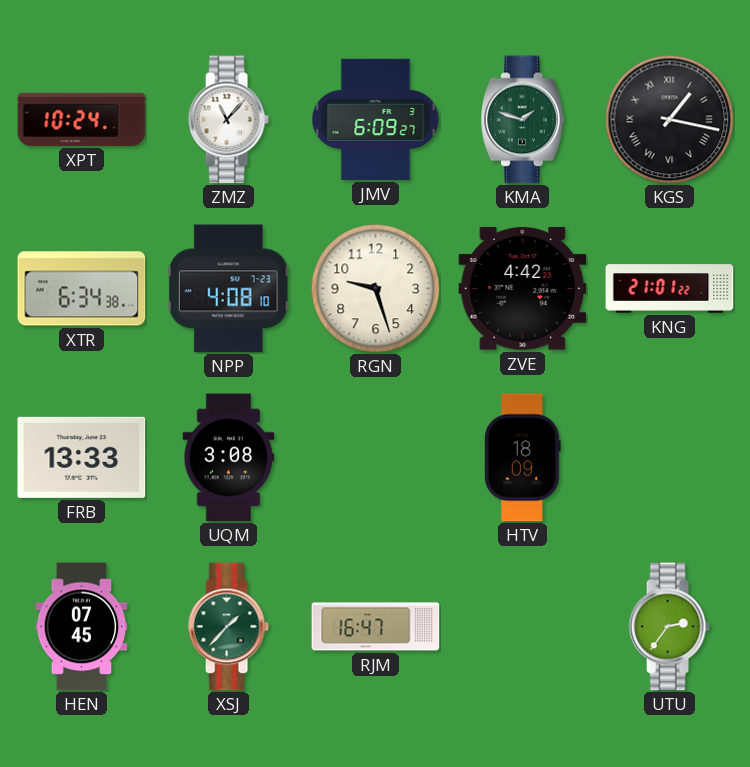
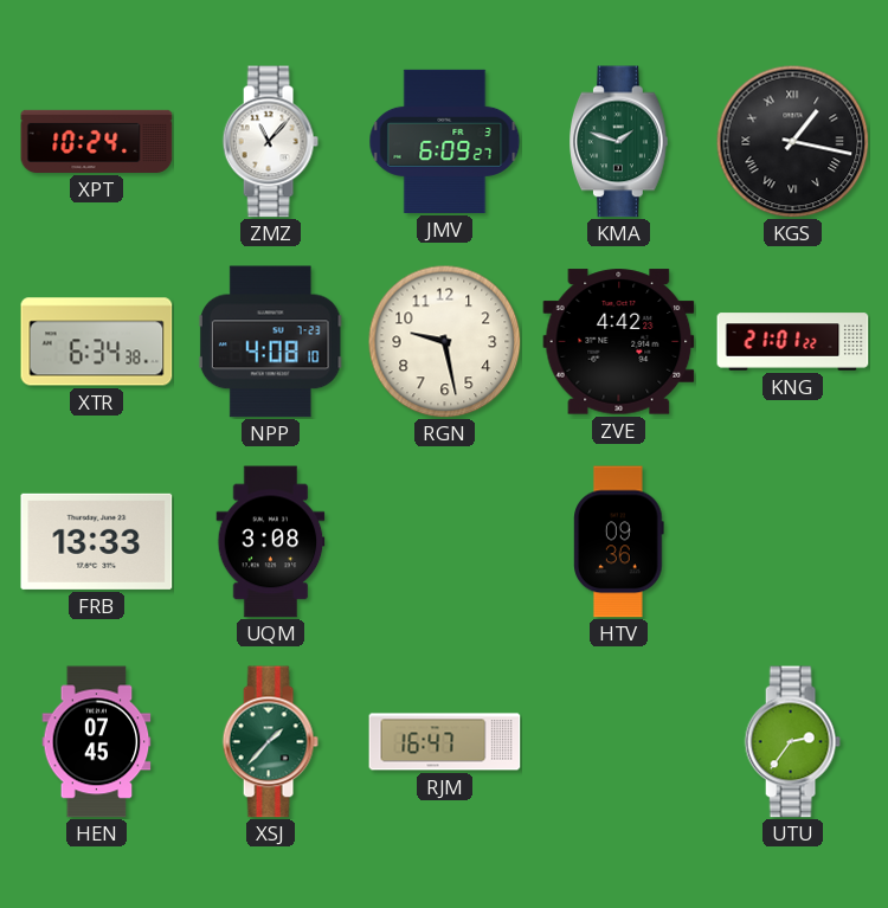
RGN: 9:27 -> 9:28
HTV: 18:09 -> 09:36
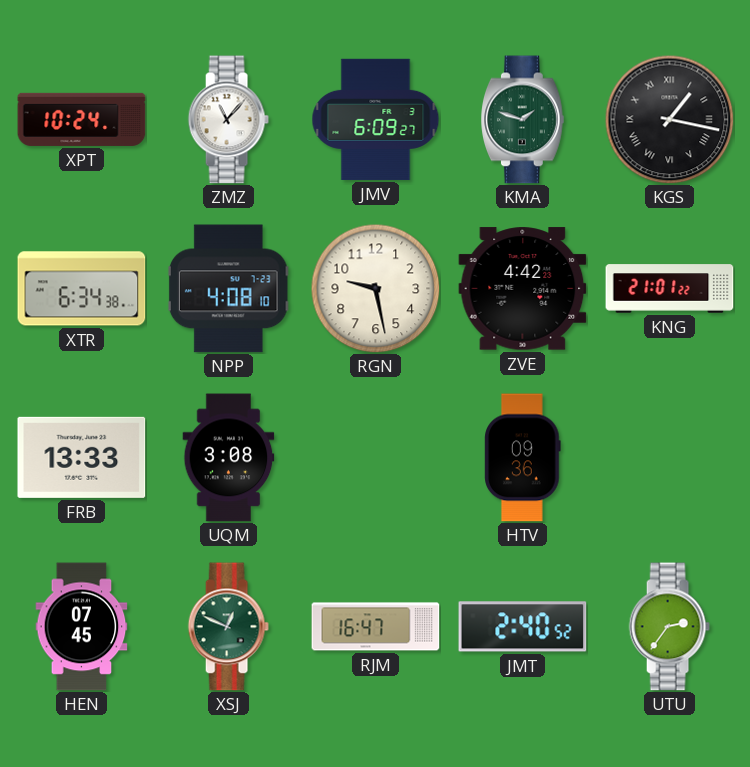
XSJ: 1:37 -> 12:49
JMT: none -> 2:40
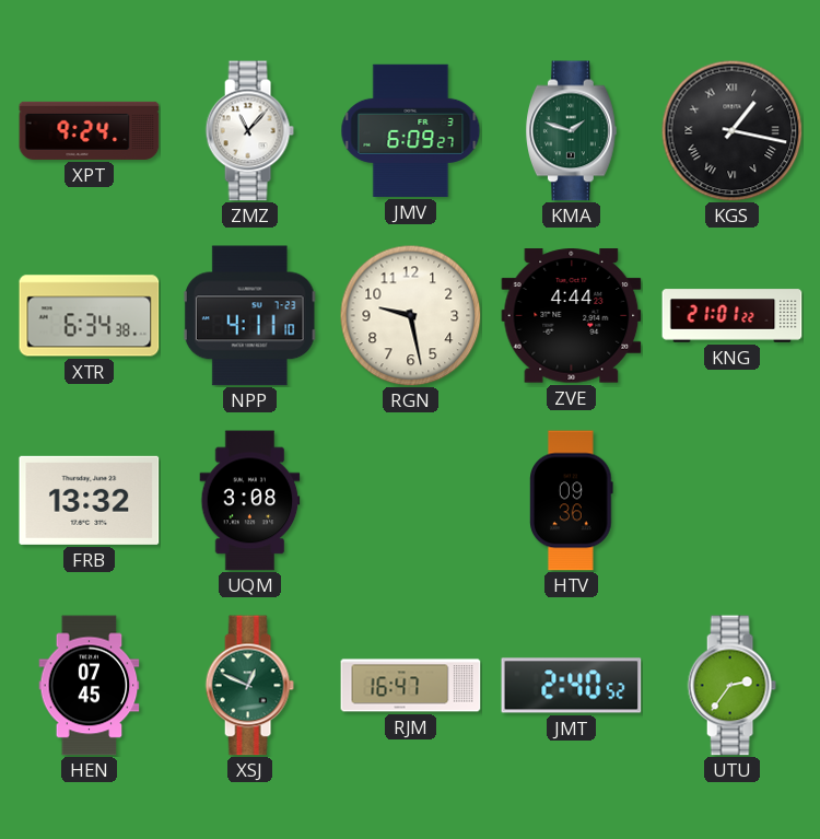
XPT: 10:24 -> 9:24
NPP: 4:08 -> 4:11
ZVE: 4:42 -> 4:44
FRB: 13:33 -> 13:32
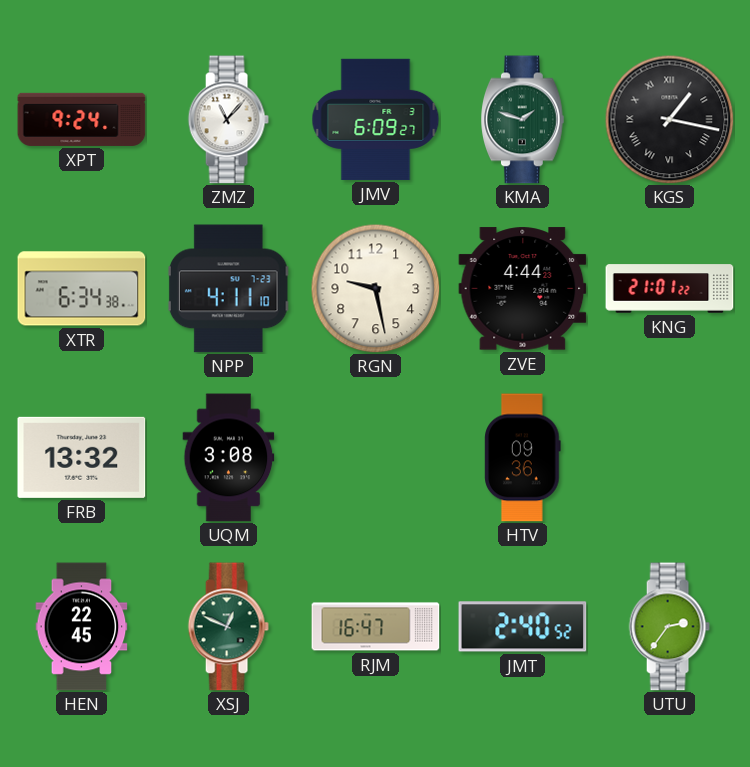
HEN: 07:45 -> 22:45
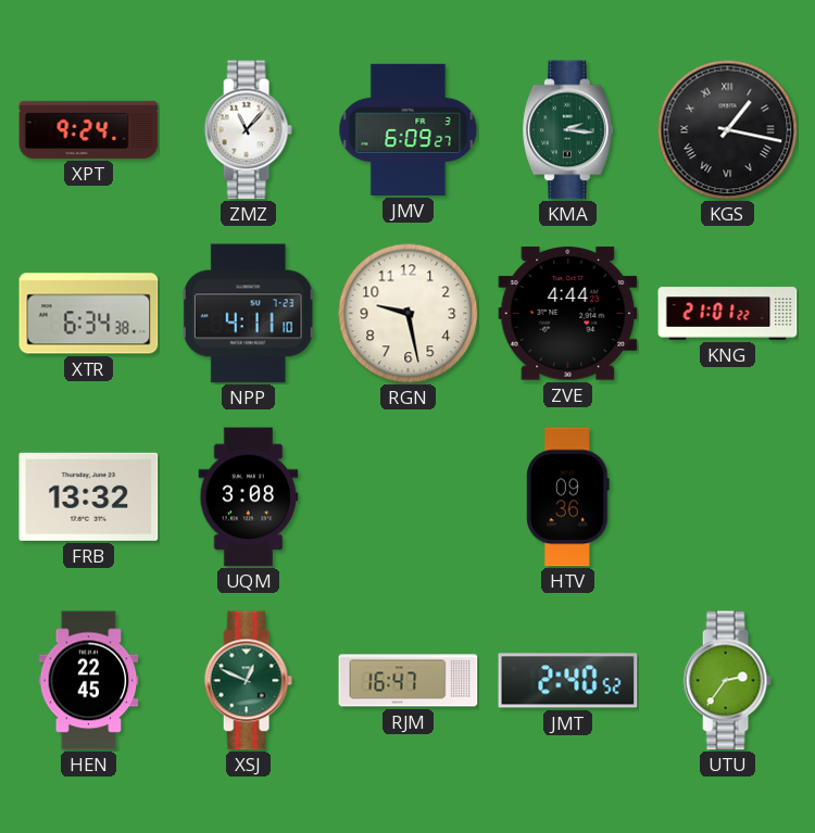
KMA: 1:48 -> 2:16
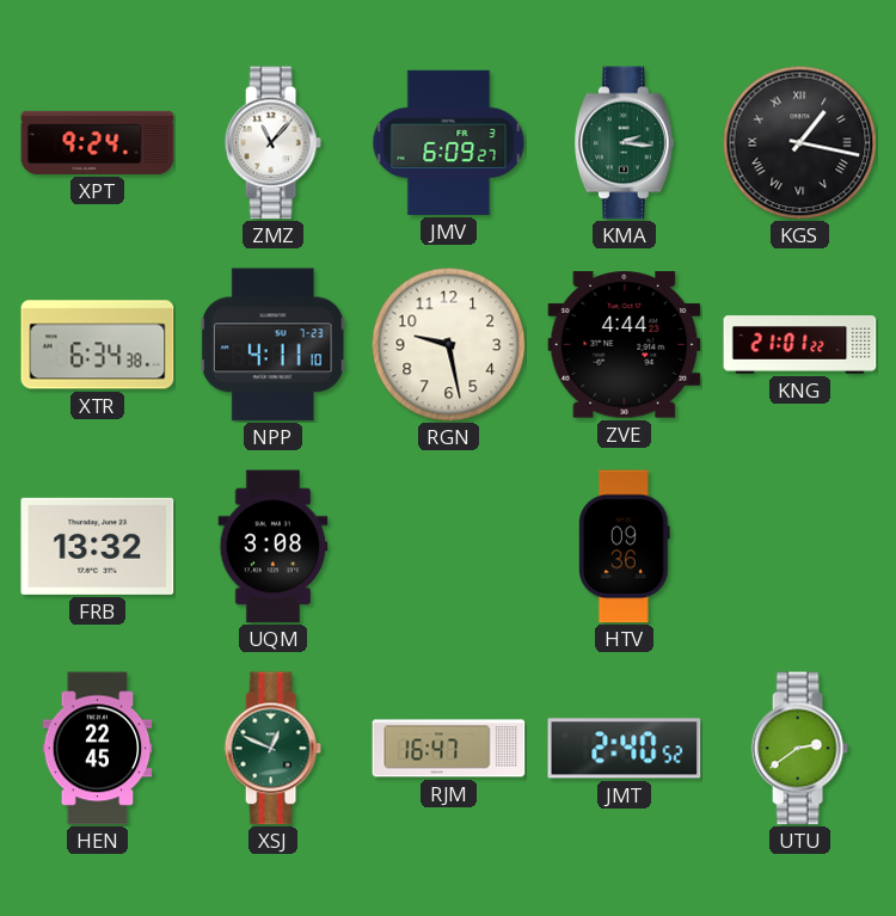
UTU: 2:36 -> 2:39
